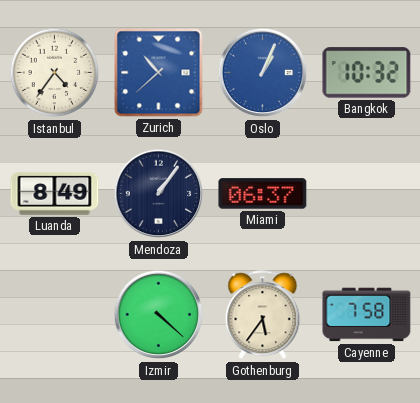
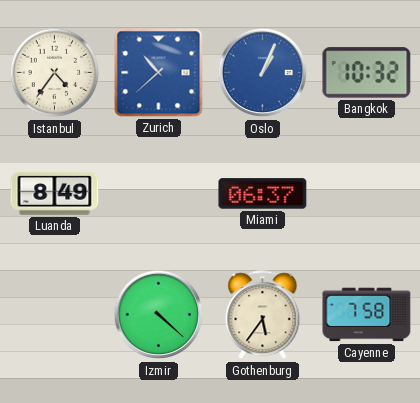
Mendoza: 1:06 -> none
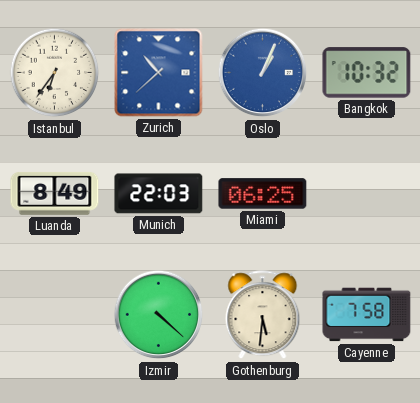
Istanbul: 4:36 -> 6:36
Munich: none -> 22:03
Miami: 06:37 -> 06:25
Gothenburg: 5:36 -> 5:31
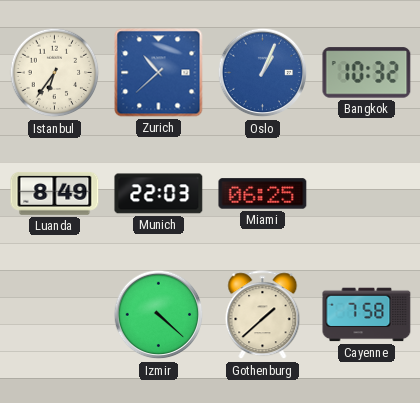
Gothenburg: 5:31 -> 1:38
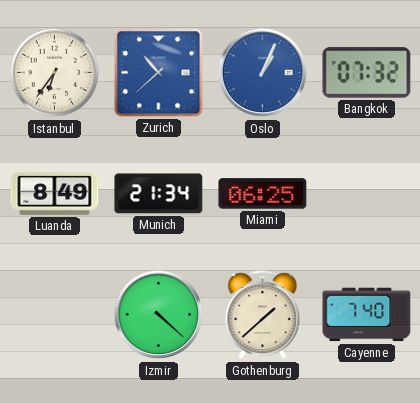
Bangkok: 10:32 -> 07:32
Munich: 22:03 -> 21:34
Cayenne: 7:58 -> 7:40
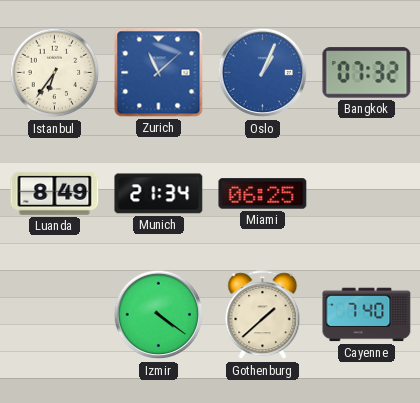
Zurich: 10:38 -> 11:08
Izmir: 4:22 -> 4:21
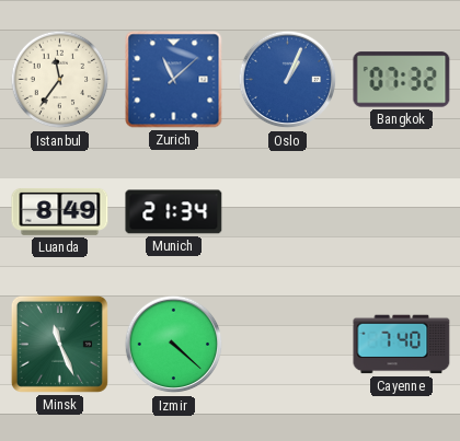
Istanbul: 6:36 -> 11:36
Miami: 06:25 -> none
Minsk: none -> 11:26
Izmir: 4:21 -> 4:22
Gothenburg: 1:38 -> none
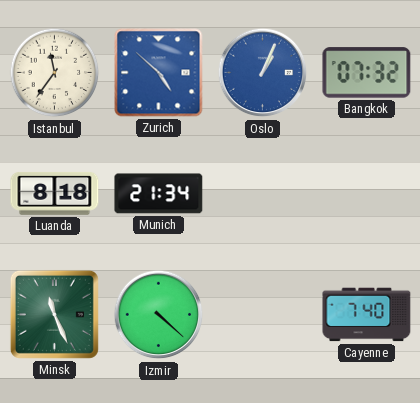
Zurich: 11:08 -> 4:52
Luanda: 8:49 -> 8:18
